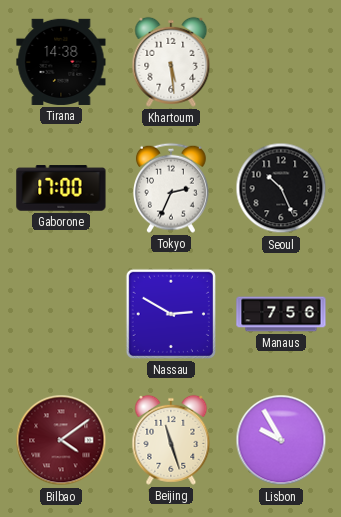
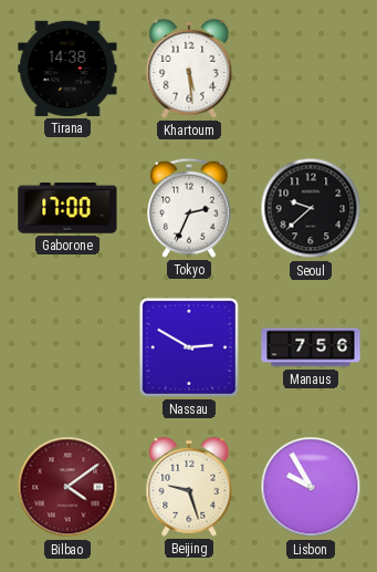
Seoul: 10:26 -> 9:38
Beijing: 11:27 -> 9:27
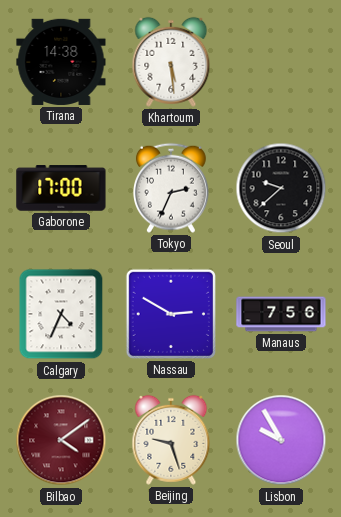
Calgary: none -> 4:34
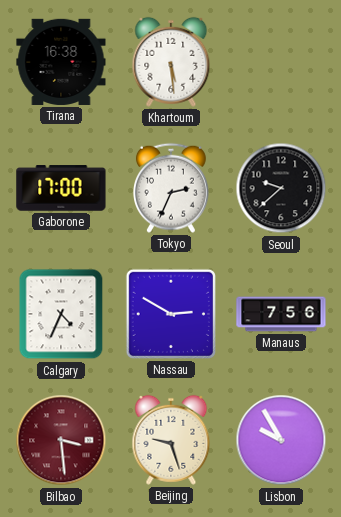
Tirana: 14:38 -> 16:38
Bilbao: 4:09 -> 3:29
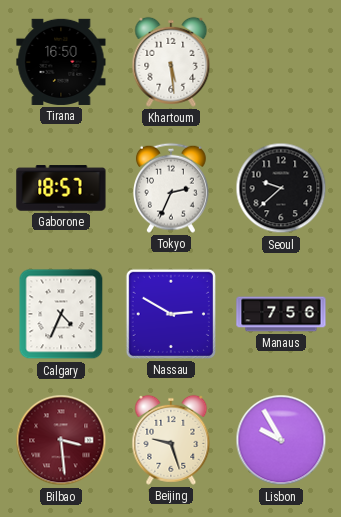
Tirana: 16:38 -> 16:50
Gaborone: 17:00 -> 18:57
